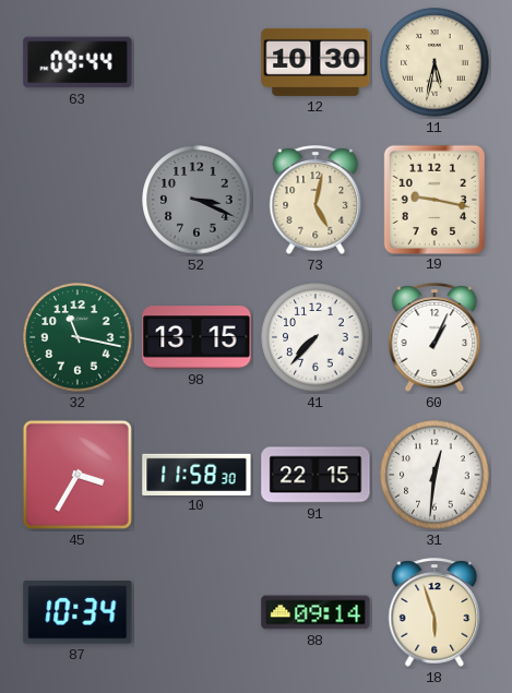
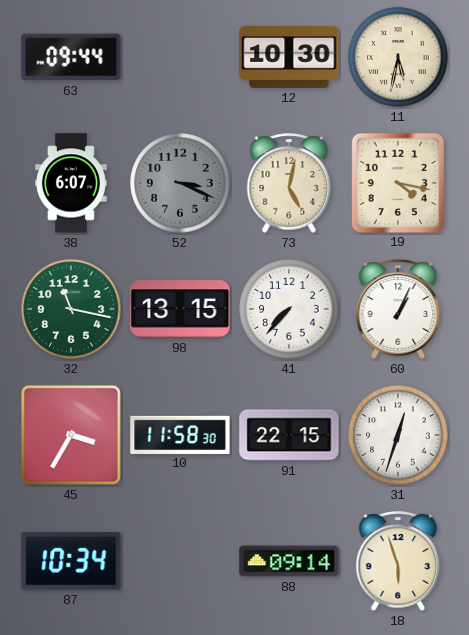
38: none -> 6:07
19: 9:17 -> 4:17
31: 12:31 -> 12:33
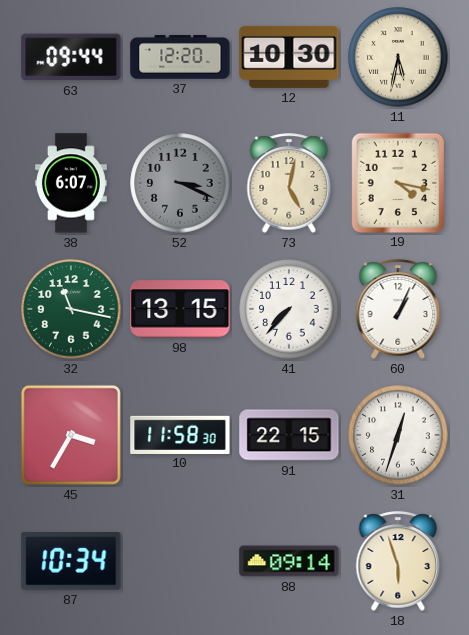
37: none -> 12:20
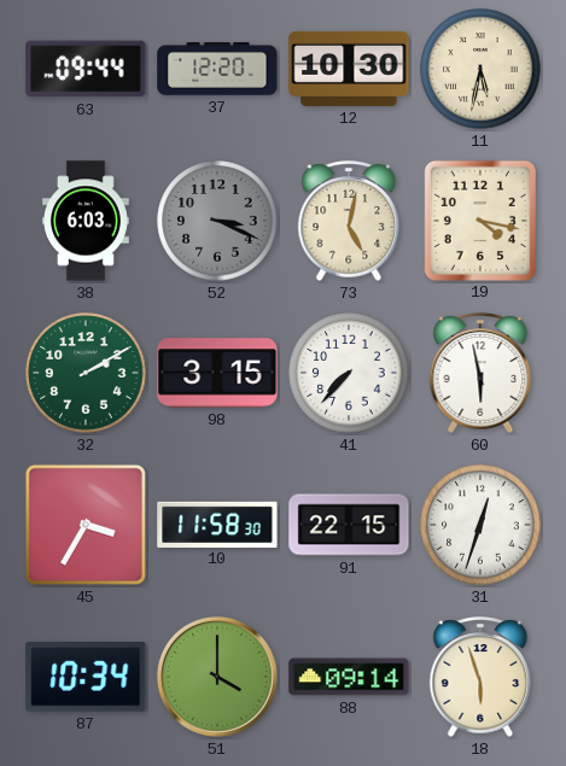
38: 6:07 -> 6:03
32: 11:17 -> 2:10
98: 13:15 -> 3:15
60: 1:04 -> 5:58
51: none -> 4:00
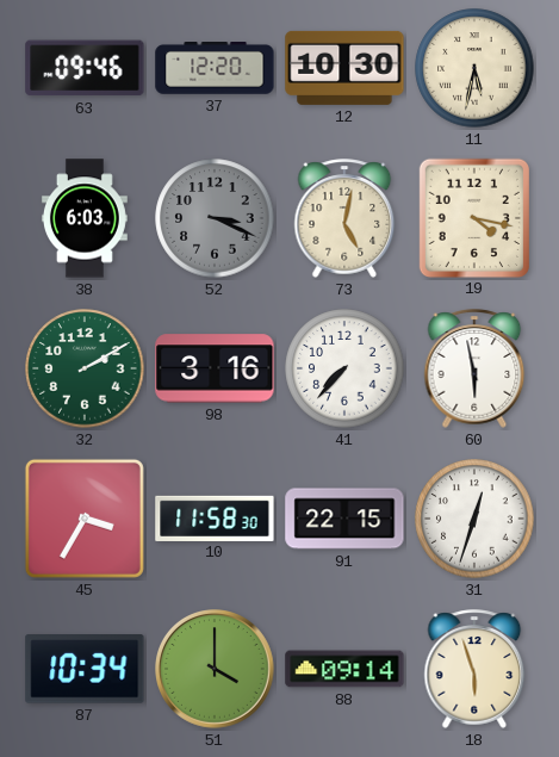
63: 09:44 -> 09:46
98: 3:15 -> 3:16
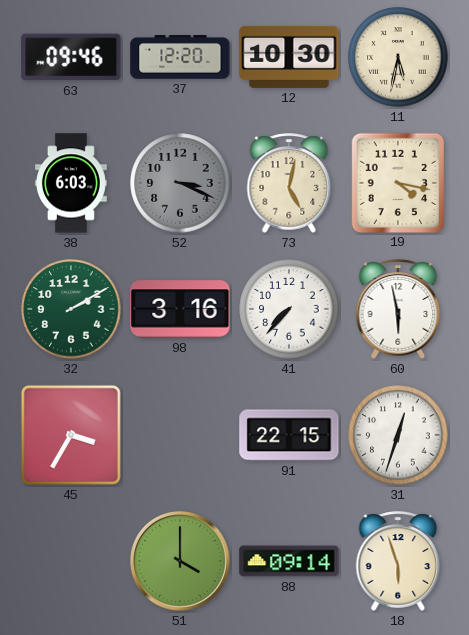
10: 11:58 -> none
87: 10:34 -> none
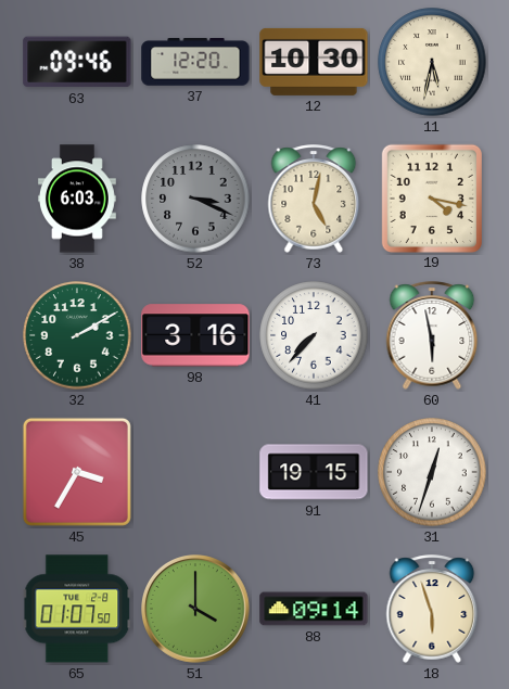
91: 22:15 -> 19:15
65: none -> 01:07
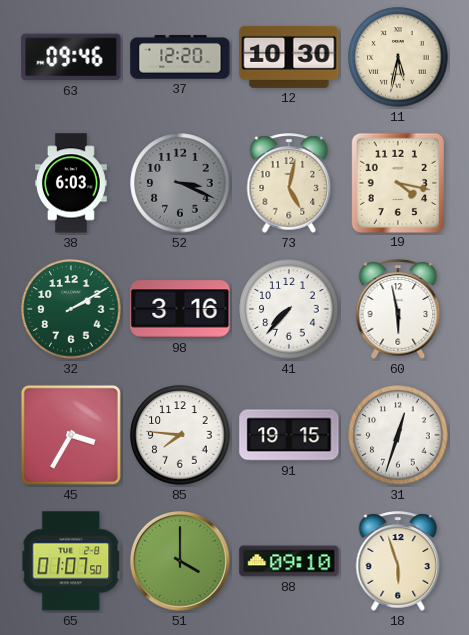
85: none -> 7:46
88: 09:14 -> 09:10
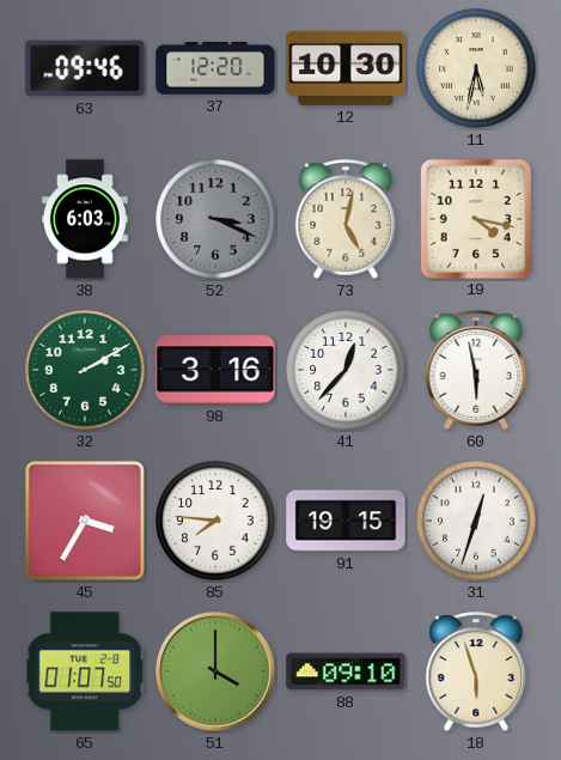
41: 7:37 -> 12:37
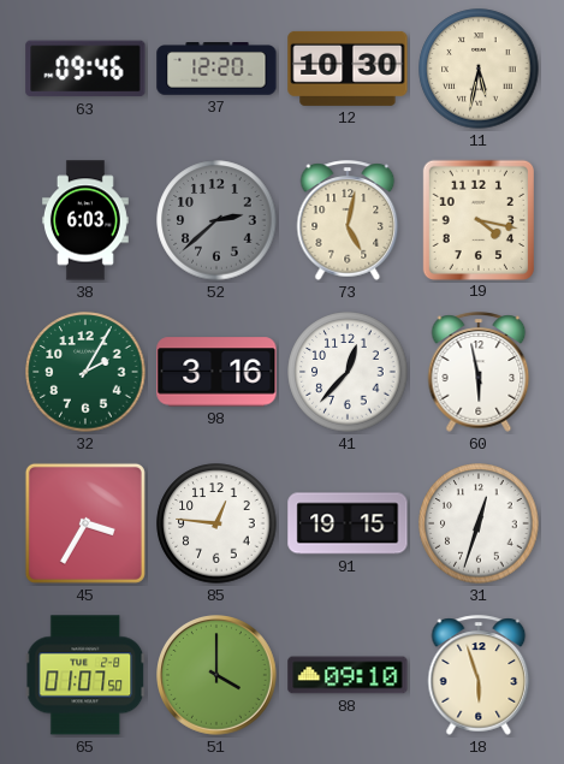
52: 3:19 -> 2:38
32: 2:10 -> 2:05
85: 7:46 -> 12:46
